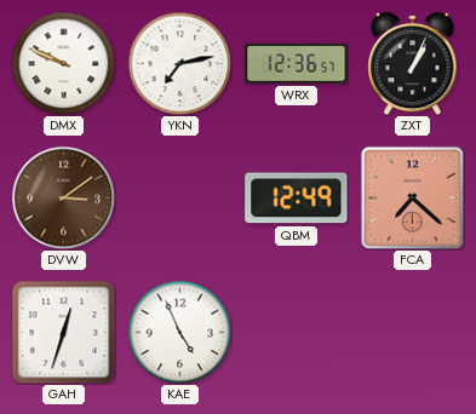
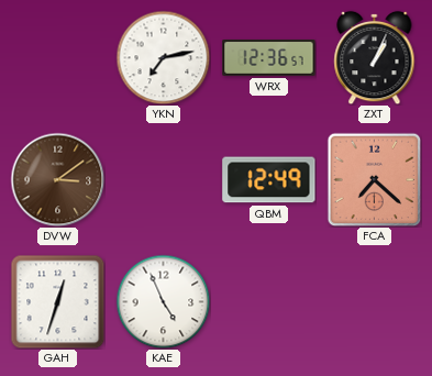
DMX: 9:49 -> none
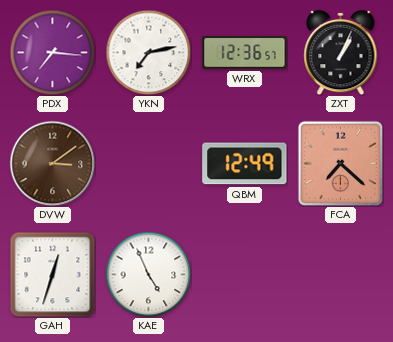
PDX: none -> 7:16
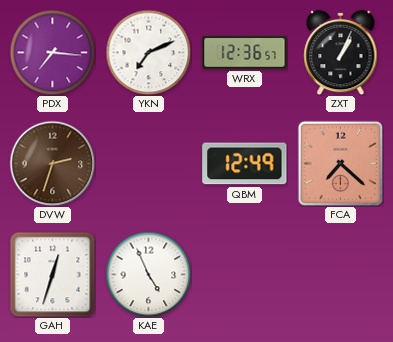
YKN: 7:13 -> 7:11
DVW: 3:09 -> 2:33
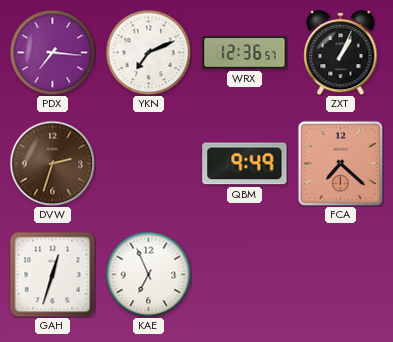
QBM: 12:49 -> 9:49
KAE: 4:56 -> 6:56
